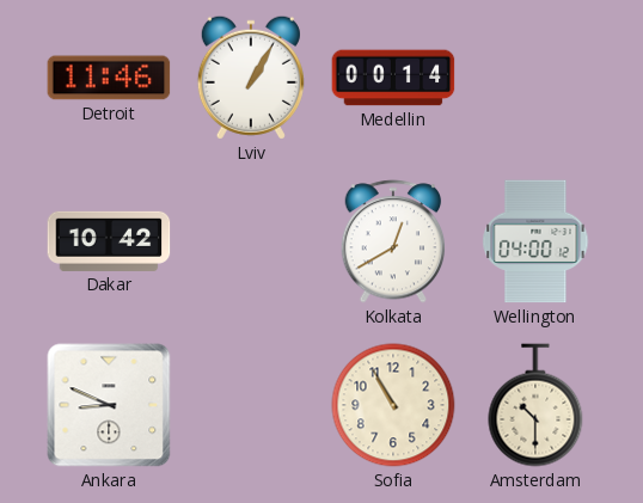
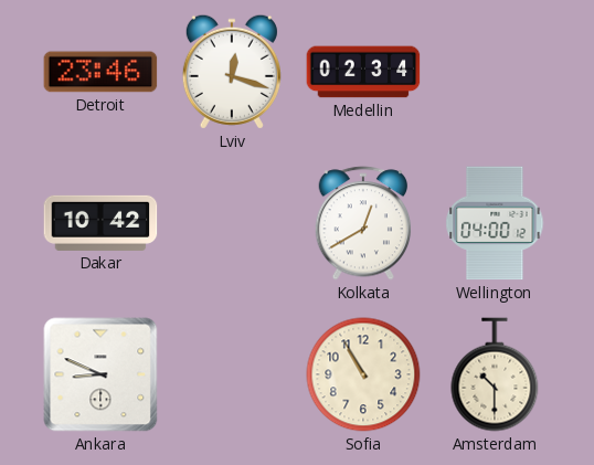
Detroit: 11:46 -> 23:46
Lviv: 1:05 -> 12:18
Medellin: 00:14 -> 02:34
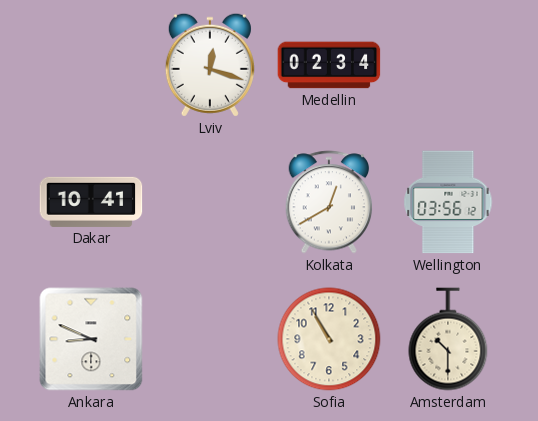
Detroit: 23:46 -> none
Dakar: 10:42 -> 10:41
Wellington: 04:00 -> 03:56
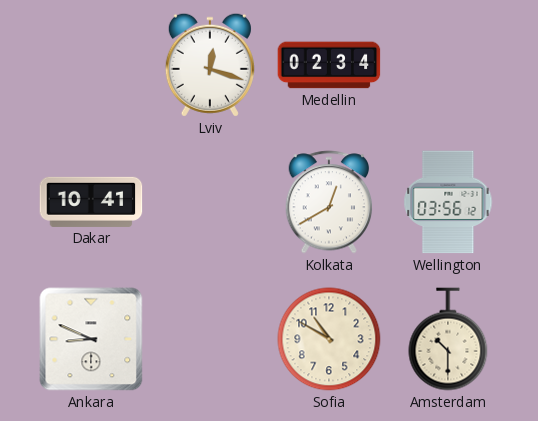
Sofia: 10:55 -> 10:50
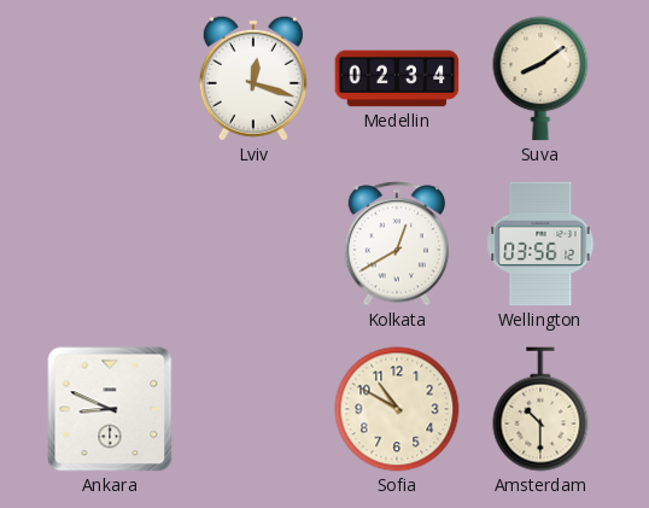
Suva: none -> 8:09
Dakar: 10:41 -> none
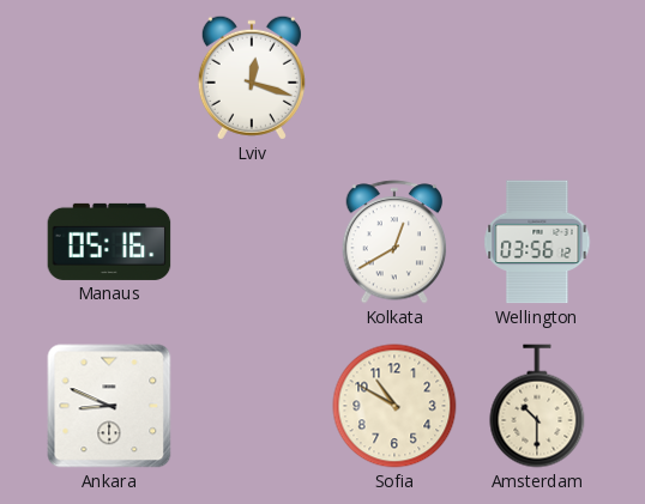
Medellin: 02:34 -> none
Suva: 8:09 -> none
Manaus: none -> 05:16
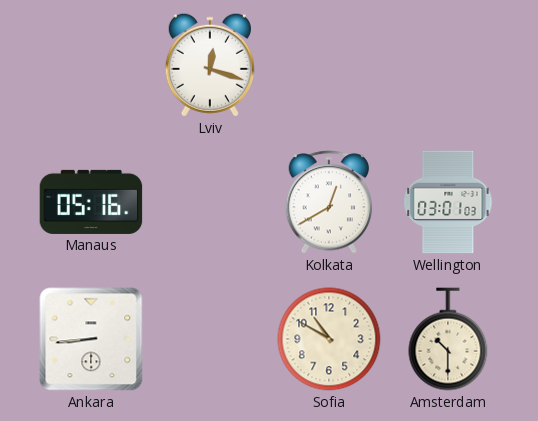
Wellington: 03:56 -> 03:01
Ankara: 8:49 -> 8:44
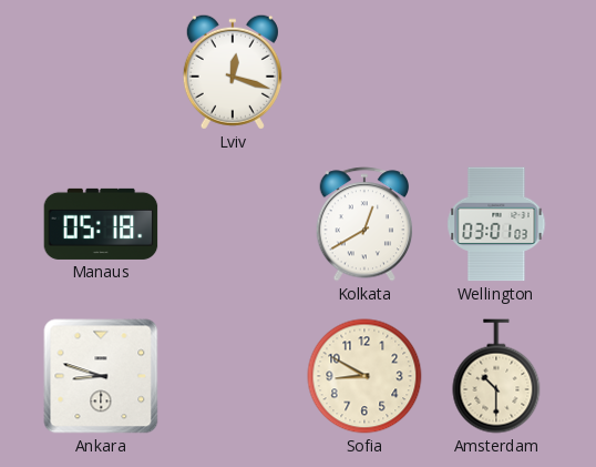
Manaus: 05:16 -> 05:18
Ankara: 8:44 -> 8:48
Sofia: 10:50 -> 8:50
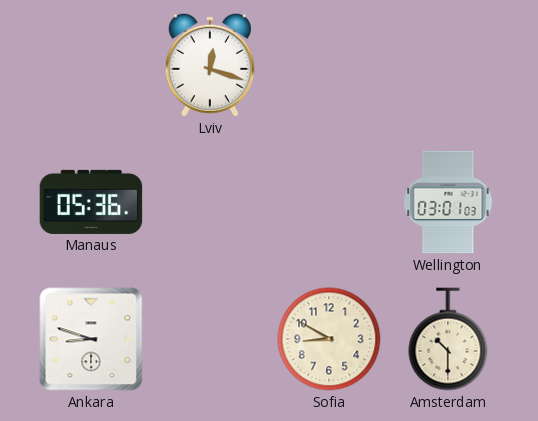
Manaus: 05:18 -> 05:36
Kolkata: 12:40 -> none
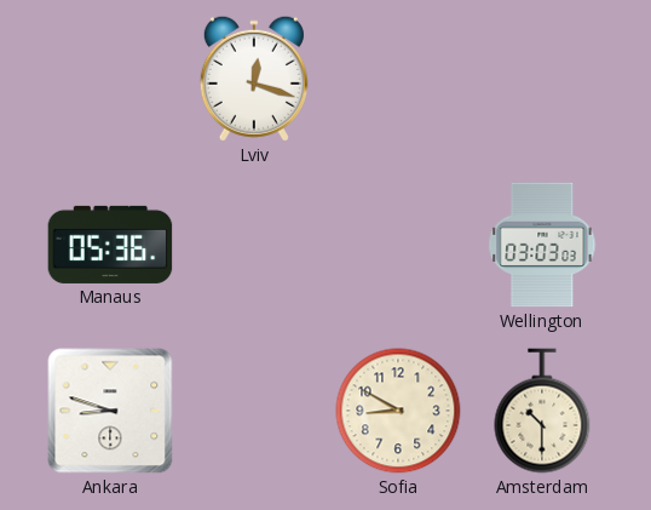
Wellington: 03:01 -> 03:03
